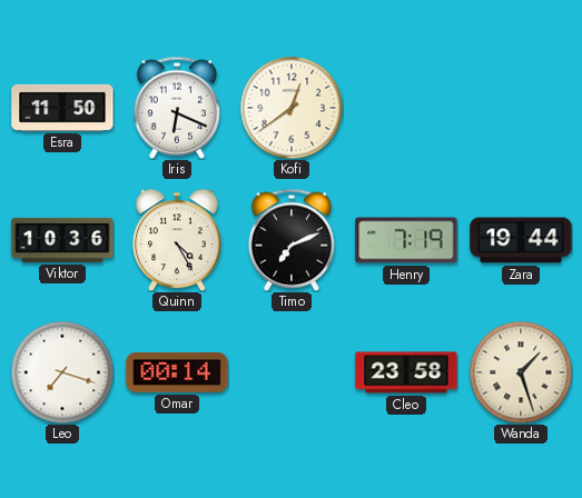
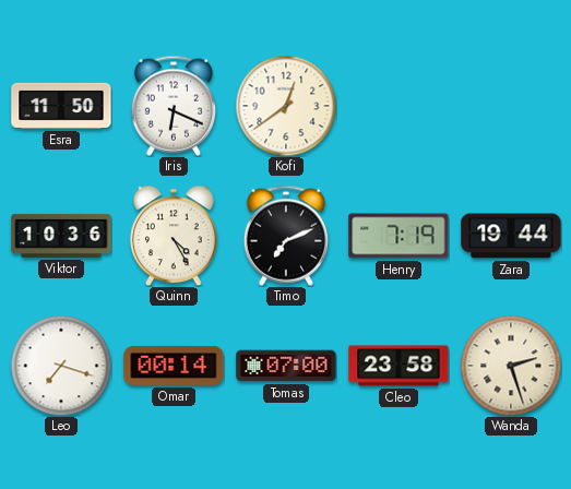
Tomas: none -> 07:00
Wanda: 1:27 -> 2:27
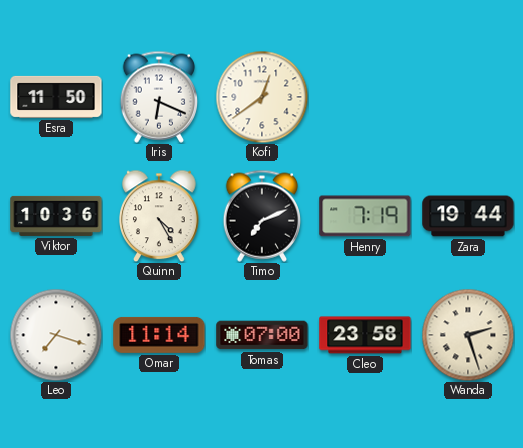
Omar: 00:14 -> 11:14
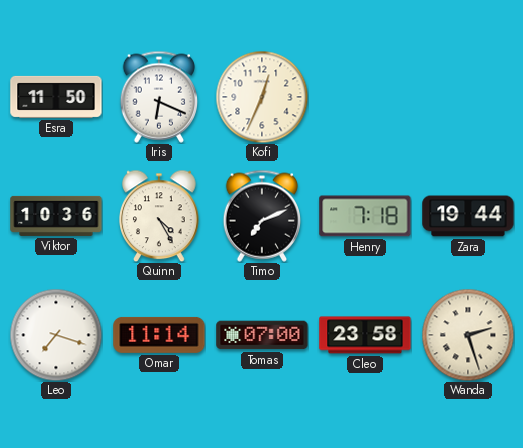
Kofi: 12:39 -> 12:34
Henry: 7:19 -> 7:18
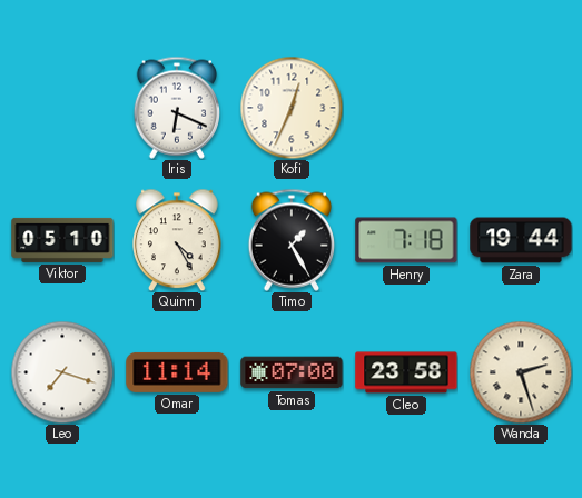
Esra: 11:50 -> none
Viktor: 10:36 -> 05:10
Timo: 7:11 -> 1:25
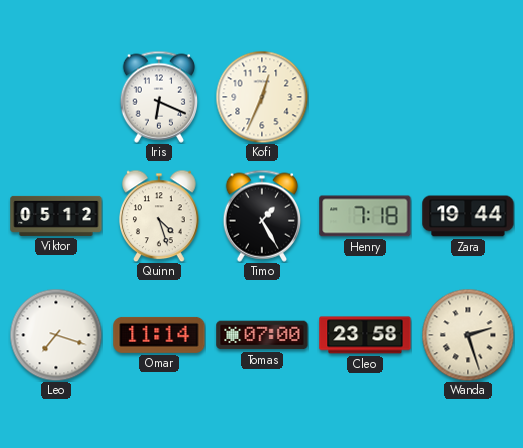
Viktor: 05:10 -> 05:12
Quinn: 4:25 -> 4:27
